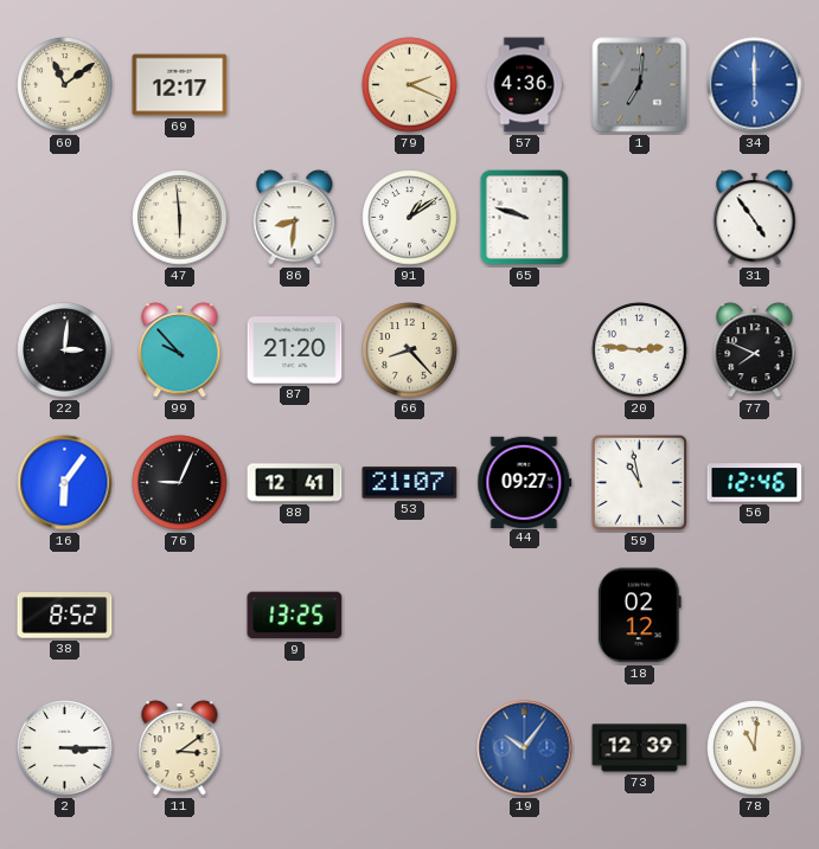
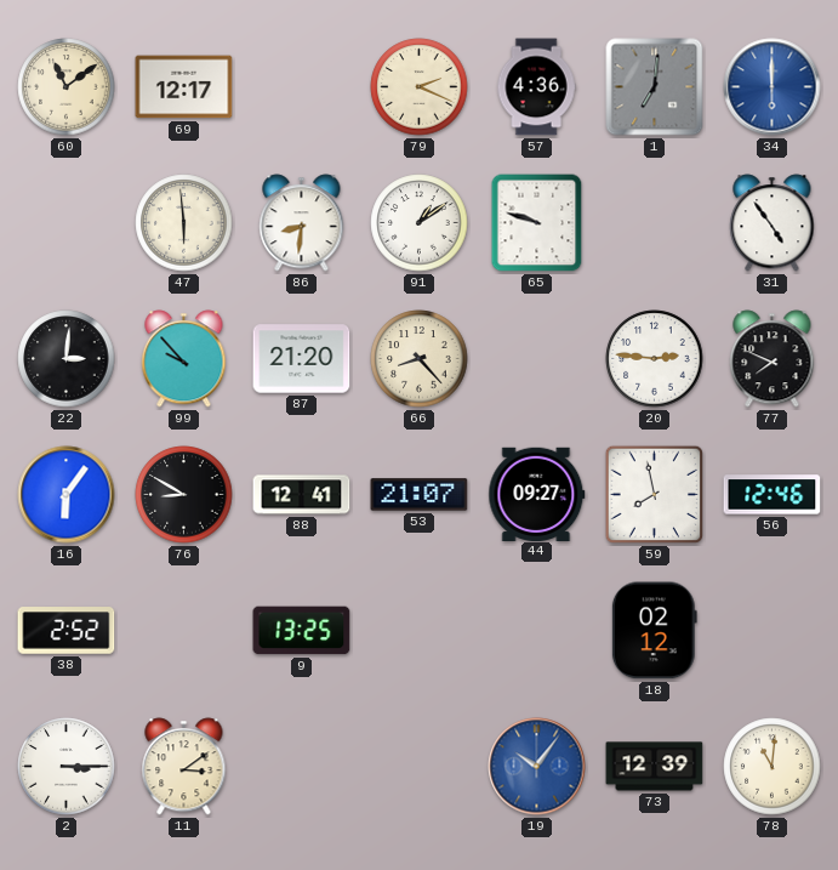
76: 9:04 -> 8:50
59: 10:58 -> 7:58
38: 8:52 -> 2:52
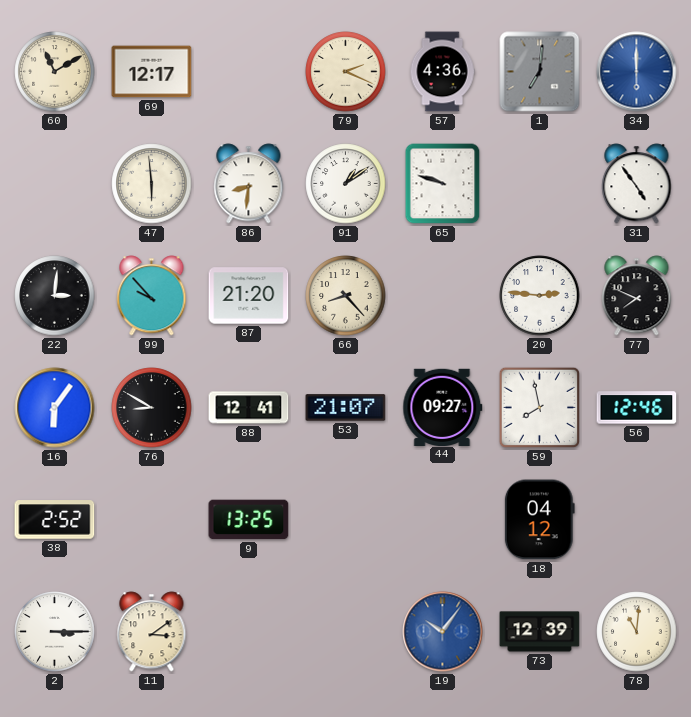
60: 11:09 -> 11:10
18: 02:12 -> 04:12
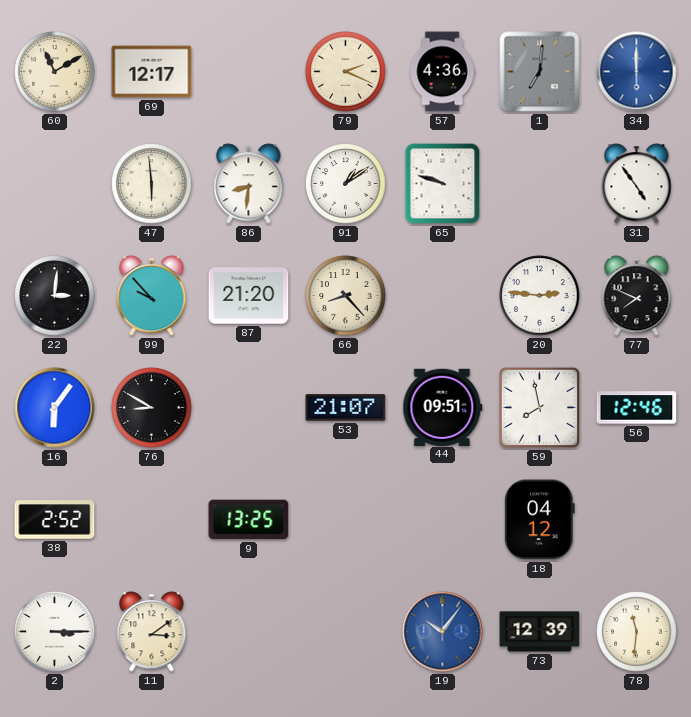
88: 12:41 -> none
44: 09:27 -> 09:51
78: 11:01 -> 11:31
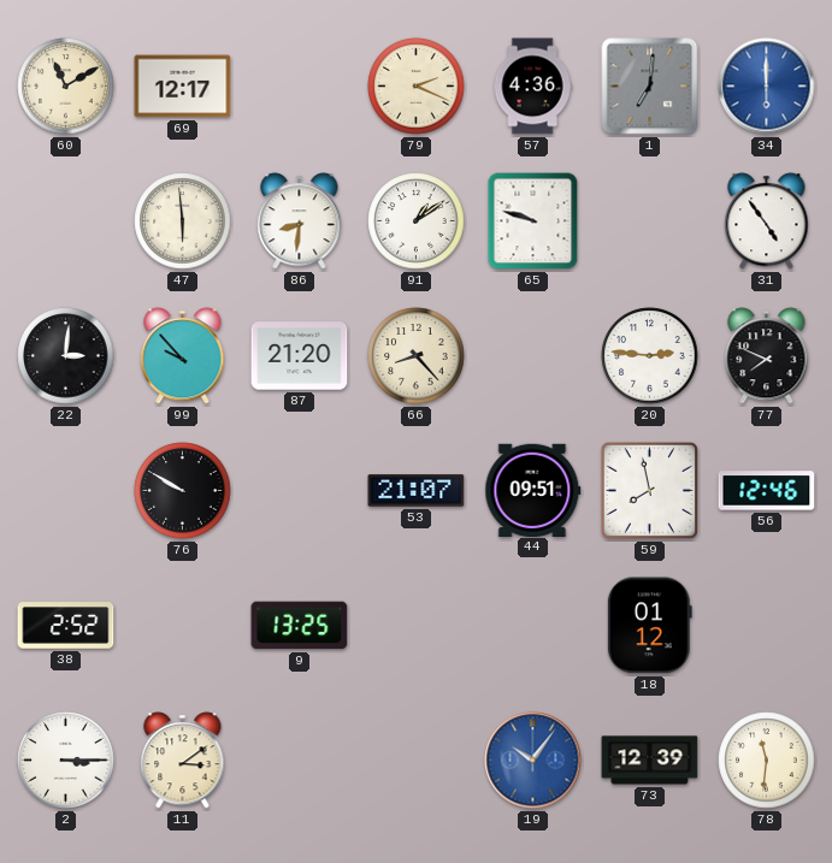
16: 6:06 -> none
76: 8:50 -> 9:50
18: 04:12 -> 01:12
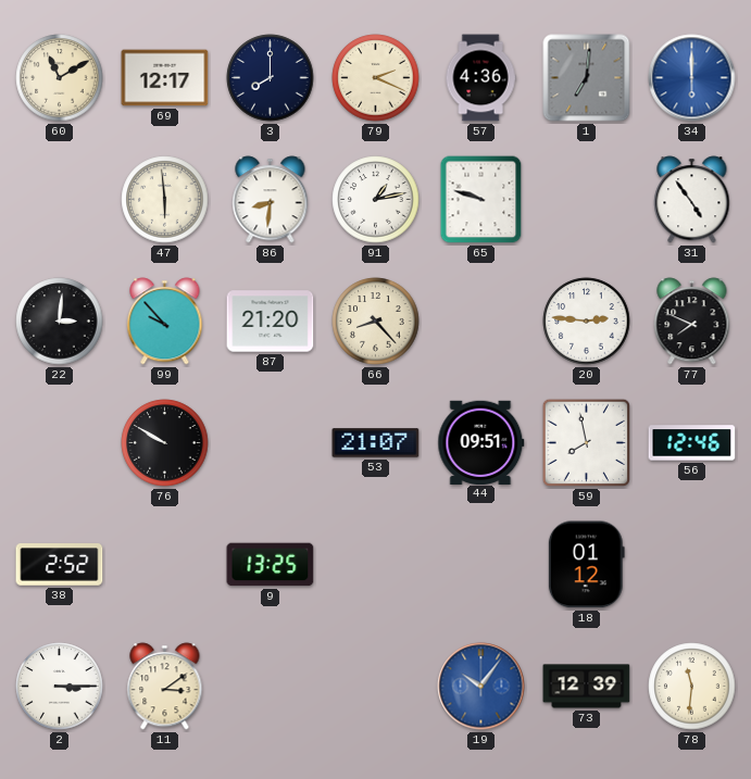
3: none -> 8:00
91: 1:09 -> 1:13
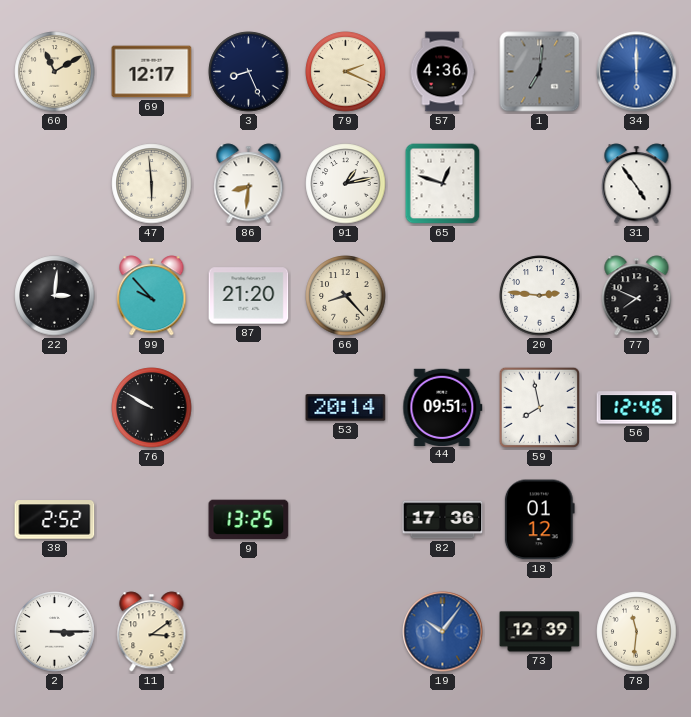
3: 8:00 -> 8:26
65: 9:48 -> 12:48
53: 21:07 -> 20:14
82: none -> 17:36
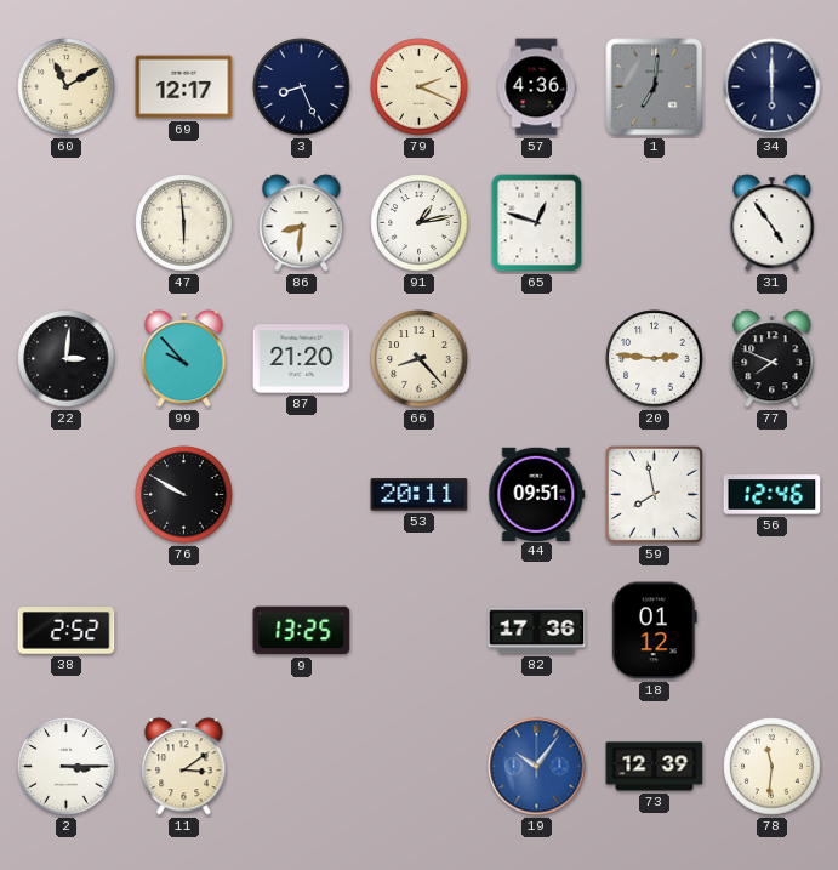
34 dial: blue -> navy
53: 20:14 -> 20:11
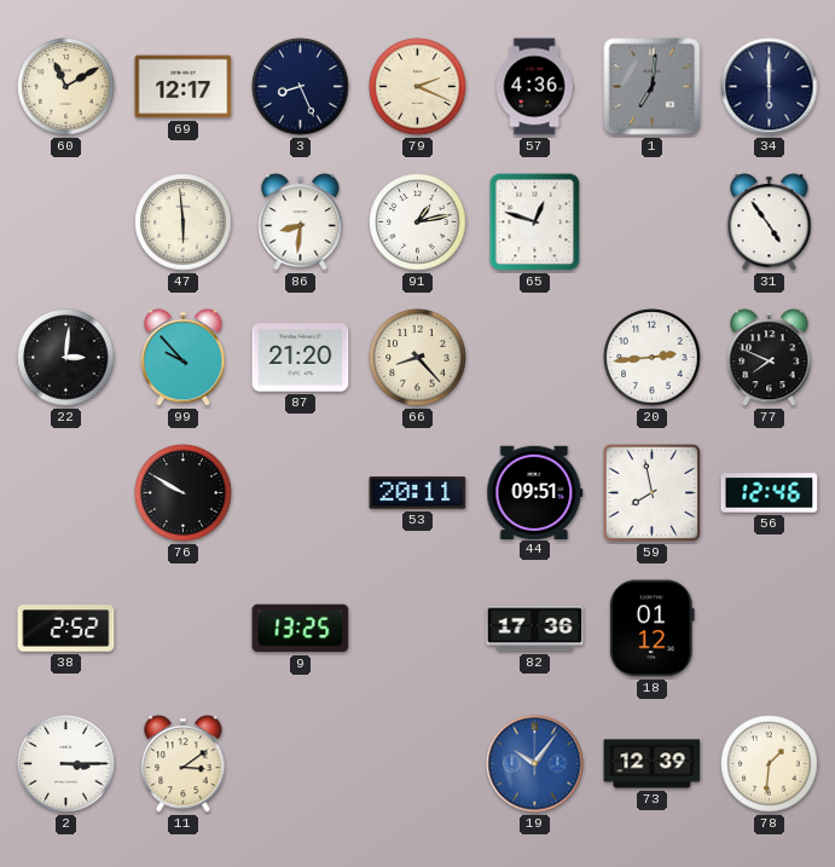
20: 2:46 -> 2:44
78: 11:31 -> 1:31
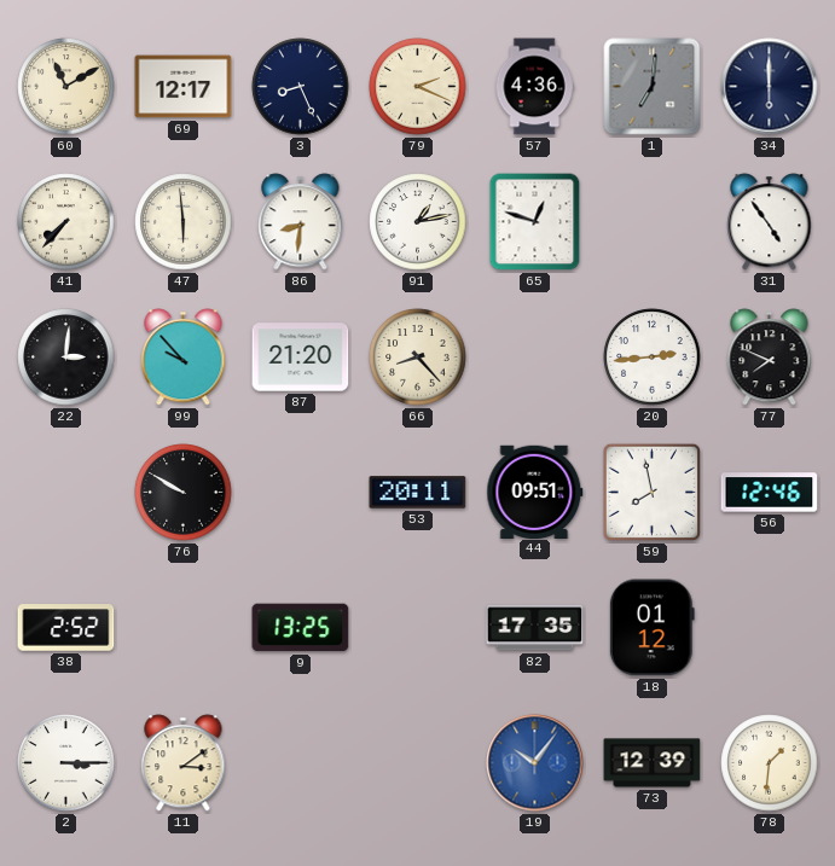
41: none -> 7:37
82: 17:36 -> 17:35
